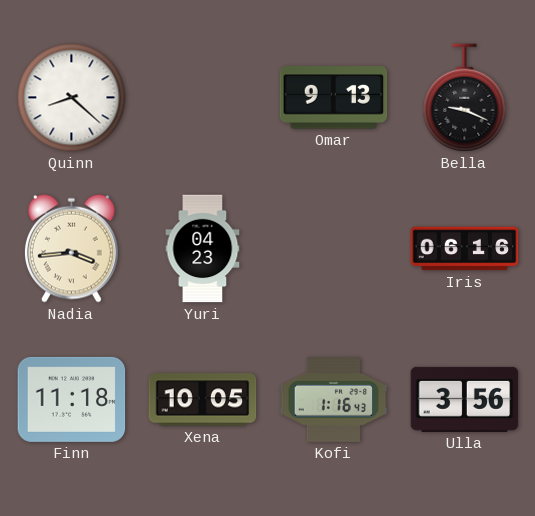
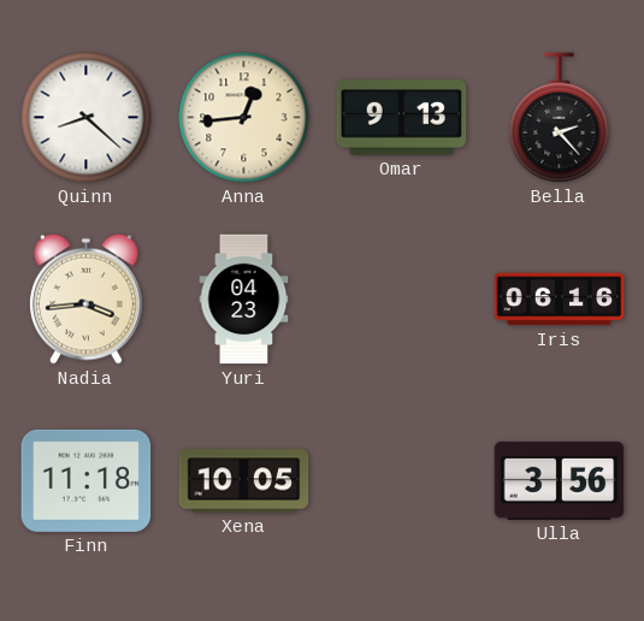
Anna: none -> 12:44
Bella: 9:19 -> 2:23
Kofi: 1:16 -> none
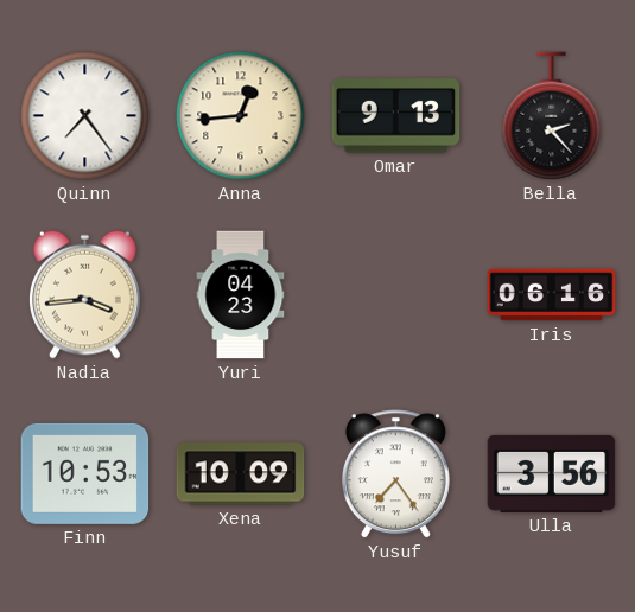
Quinn: 8:22 -> 7:24
Finn: 11:18 -> 10:53
Xena: 10:05 -> 10:09
Yusuf: none -> 7:24
